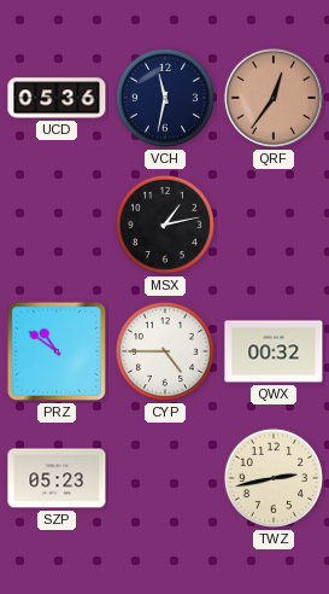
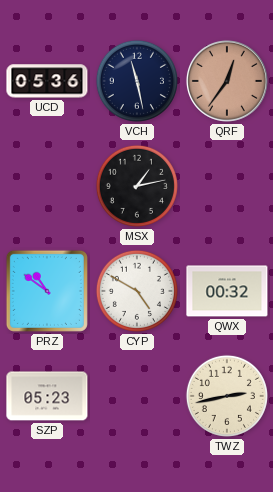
VCH: 11:32 -> 11:28
CYP: 4:45 -> 4:50
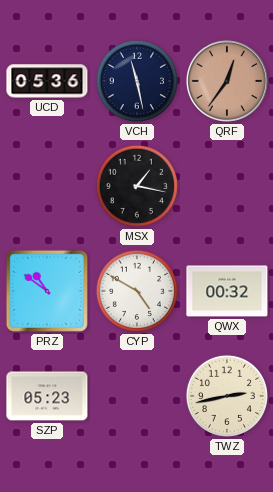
MSX: 1:13 -> 1:17
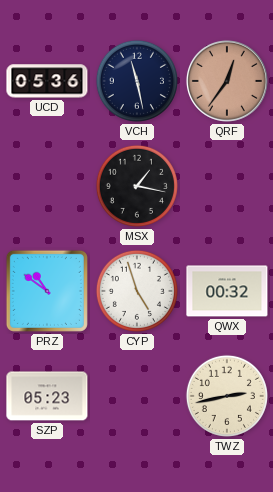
CYP: 4:50 -> 4:57
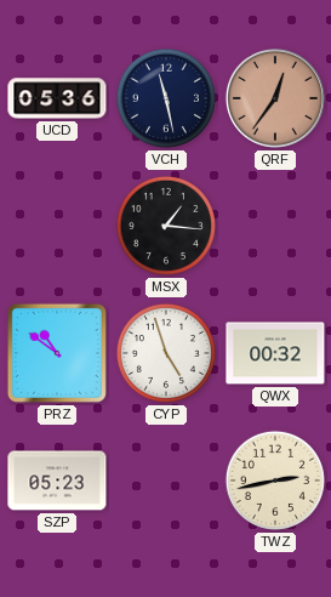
MSX: 1:17 -> 1:16
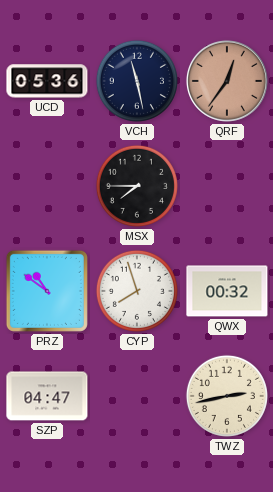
MSX: 1:16 -> 7:45
CYP: 4:57 -> 7:57
SZP: 05:23 -> 04:47
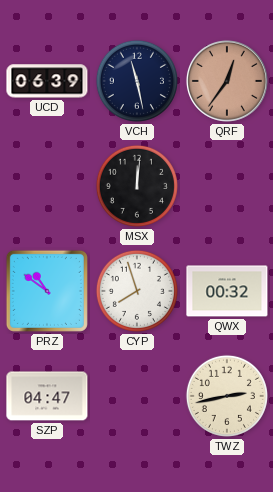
UCD: 05:36 -> 06:39
MSX: 7:45 -> 12:01
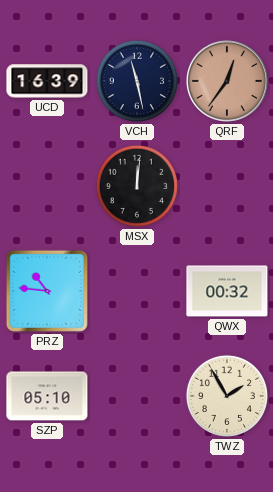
UCD: 06:39 -> 16:39
PRZ: 10:51 -> 10:46
CYP: 7:57 -> none
SZP: 04:47 -> 05:10
TWZ: 2:43 -> 1:55
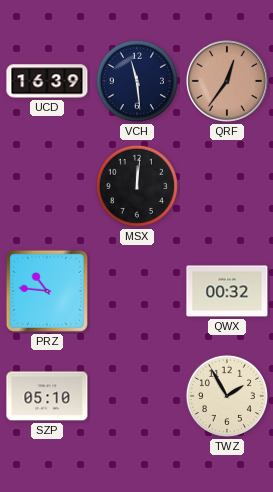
VCH: 11:28 -> 11:29
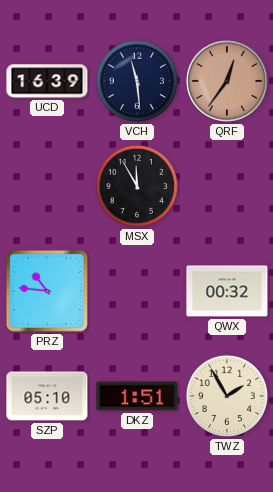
MSX: 12:01 -> 11:55
DKZ: none -> 1:51
